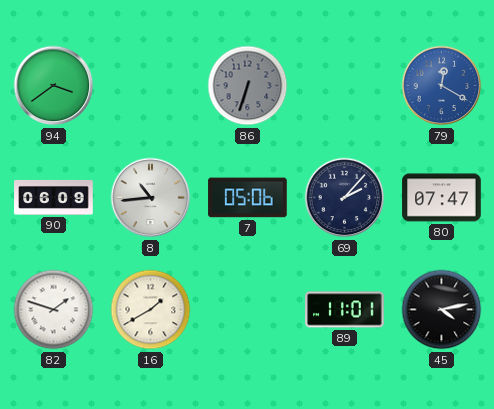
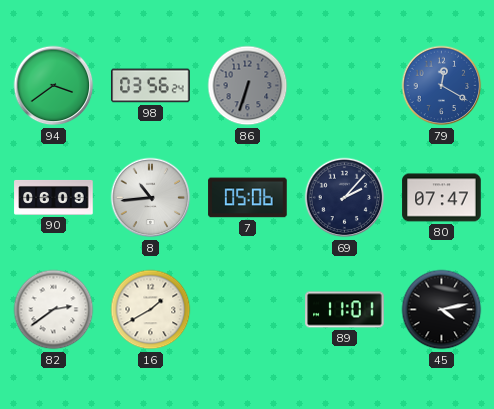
98: none -> 03:56
82: 1:48 -> 2:39
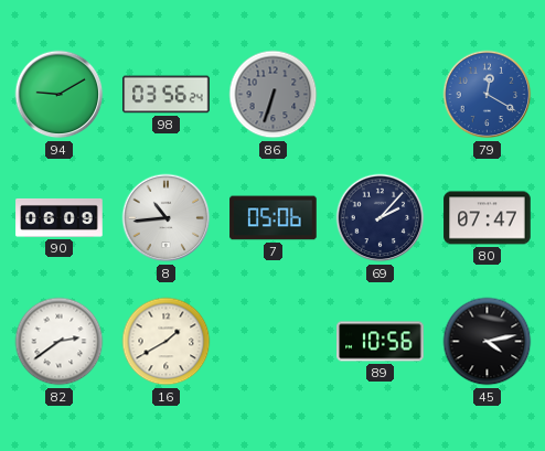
94: 3:39 -> 9:10
89: 11:01 -> 10:56
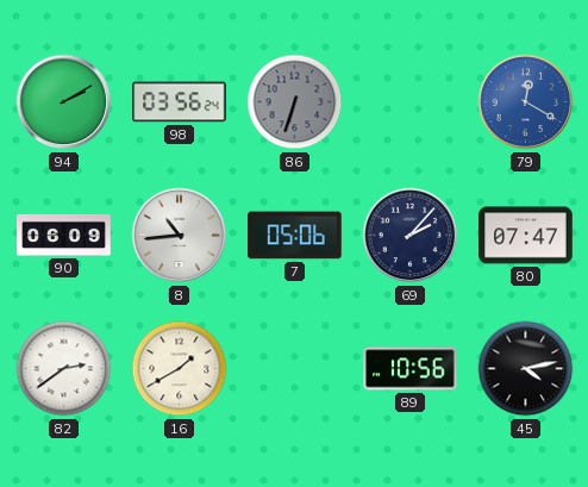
94: 9:10 -> 2:10
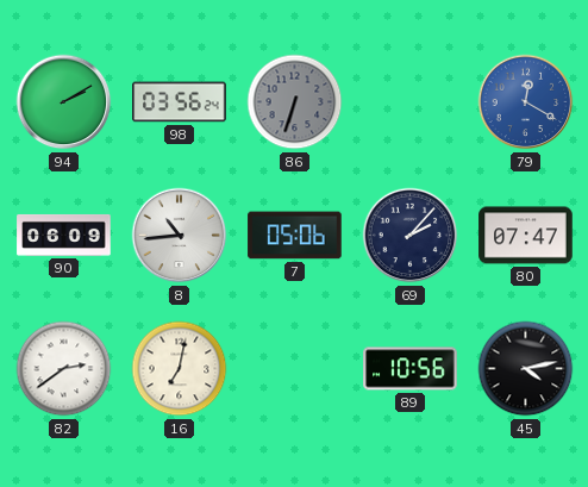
16: 1:40 -> 7:02
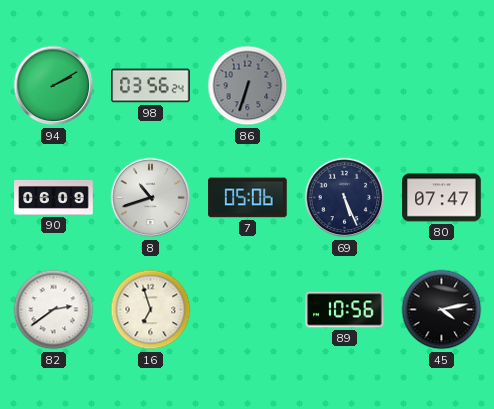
79: 12:20 -> none
8: 10:44 -> 10:42
69: 2:07 -> 5:26
16: 7:02 -> 6:57
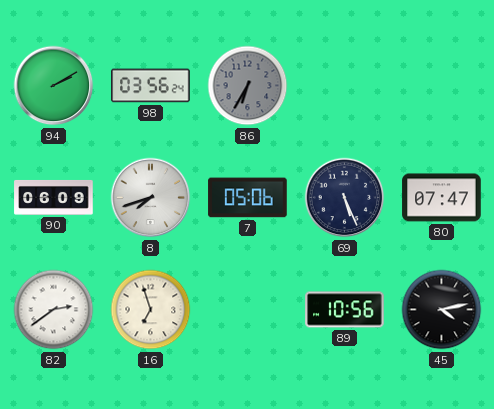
86: 6:33 -> 6:35
8: 10:42 -> 7:42
